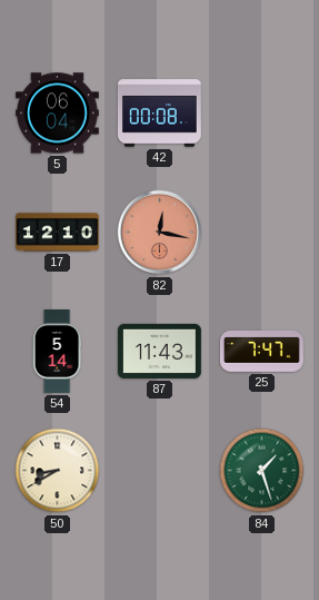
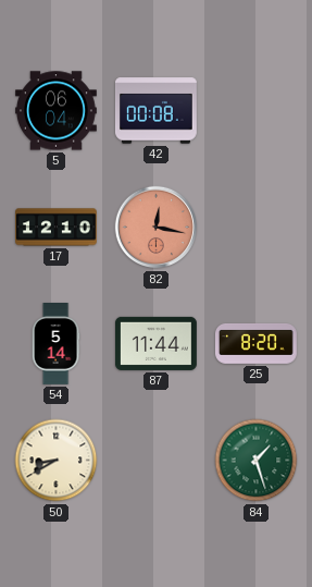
87: 11:43 -> 11:44
25: 7:47 -> 8:20
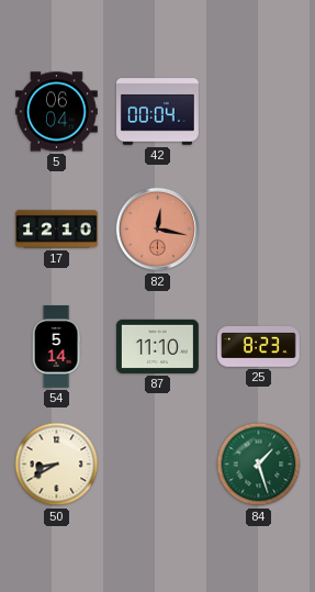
42: 00:08 -> 00:04
87: 11:44 -> 11:10
25: 8:20 -> 8:23
